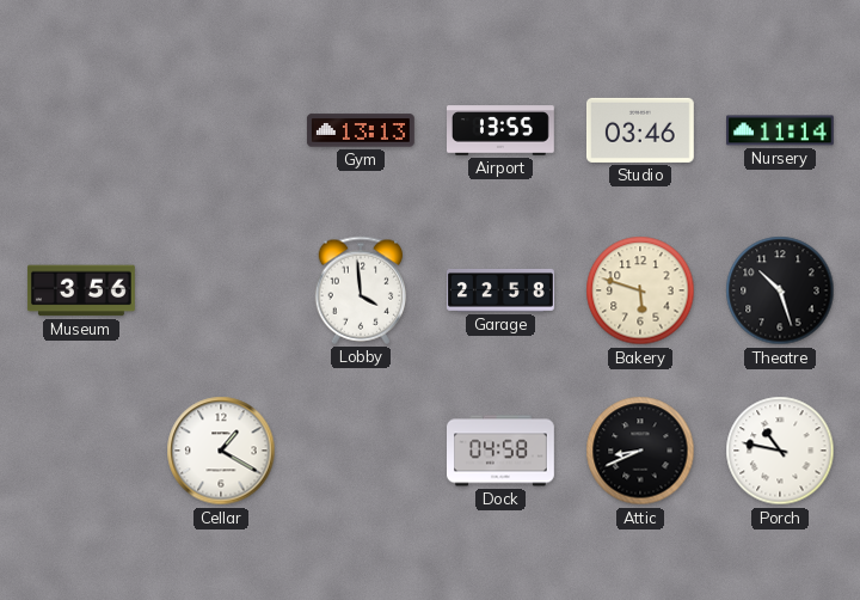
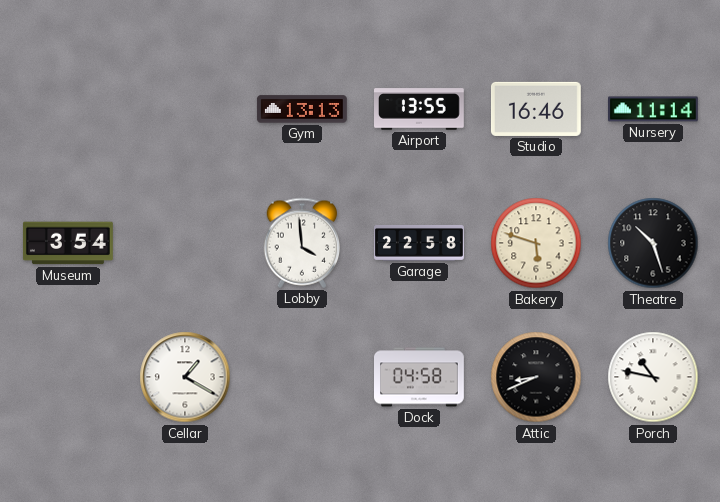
Studio: 03:46 -> 16:46
Museum: 3:56 -> 3:54
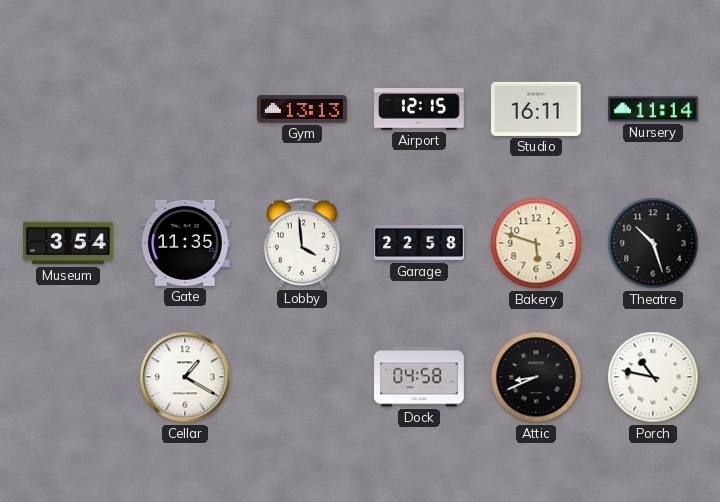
Airport: 13:55 -> 12:15
Studio: 16:46 -> 16:11
Gate: none -> 11:35
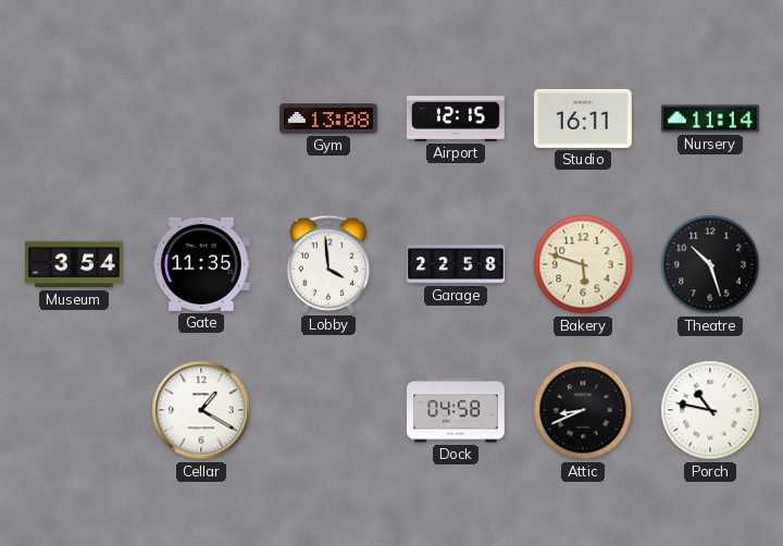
Gym: 13:13 -> 13:08
